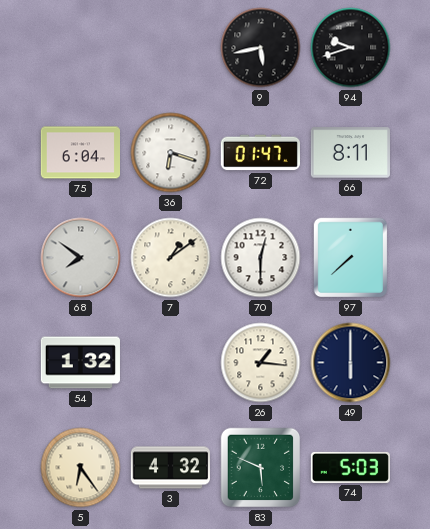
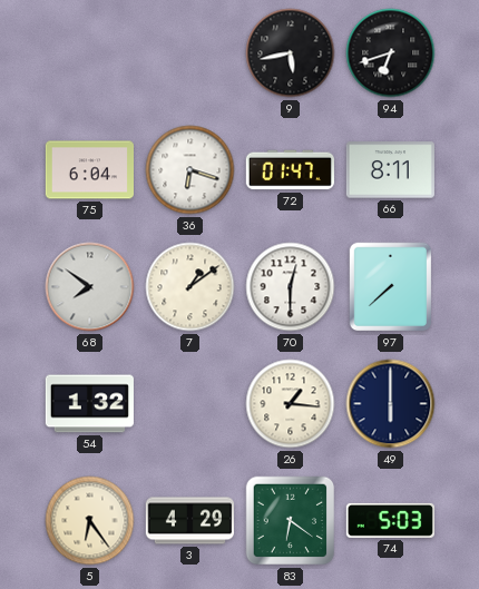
94: 9:42 -> 6:42
3: 4:32 -> 4:29
83: 5:49 -> 6:21
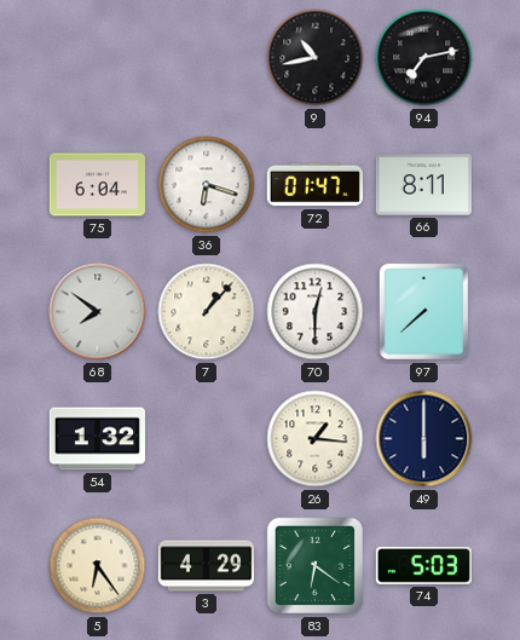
9: 5:43 -> 10:43
94: 6:42 -> 7:13
7: 1:09 -> 1:07
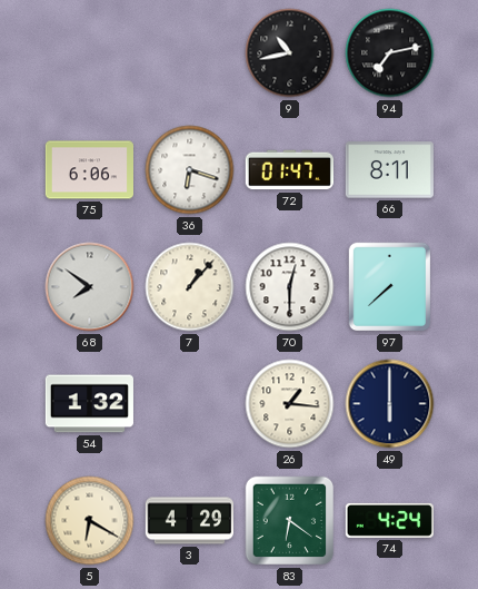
75: 6:04 -> 6:06
5: 6:24 -> 6:20
74: 5:03 -> 4:24
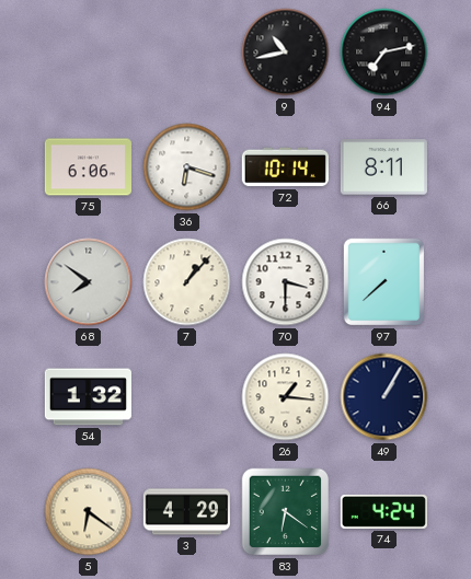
72: 01:47 -> 10:14
70: 12:30 -> 3:30
49: 6:00 -> 1:05
5: 6:20 -> 6:21
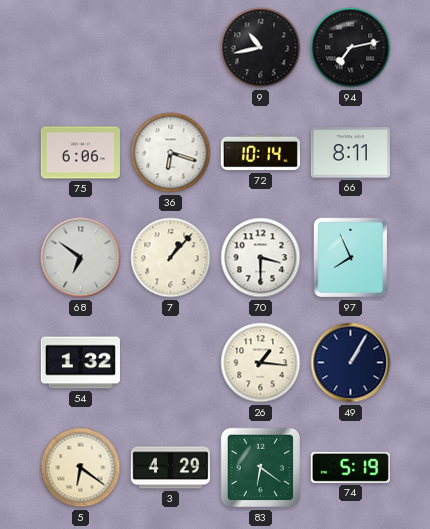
68: 7:51 -> 6:51
97: 7:38 -> 7:56
74: 4:24 -> 5:19
